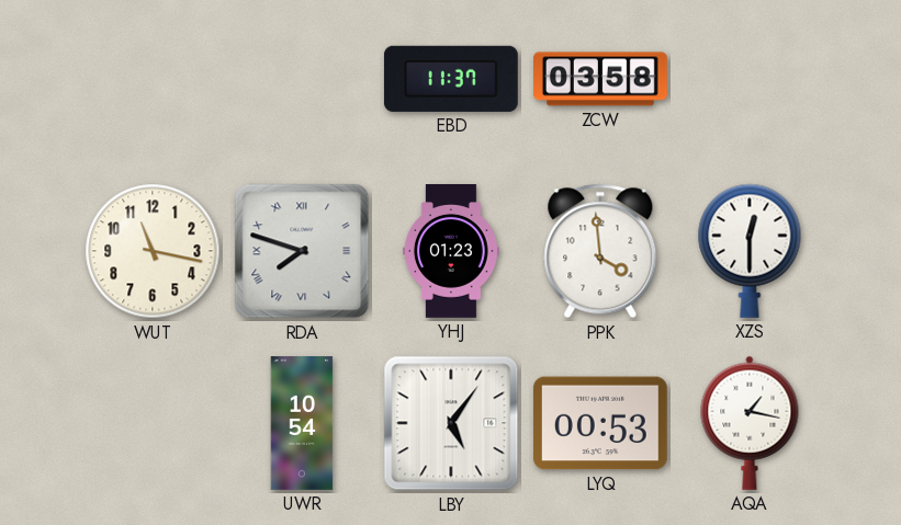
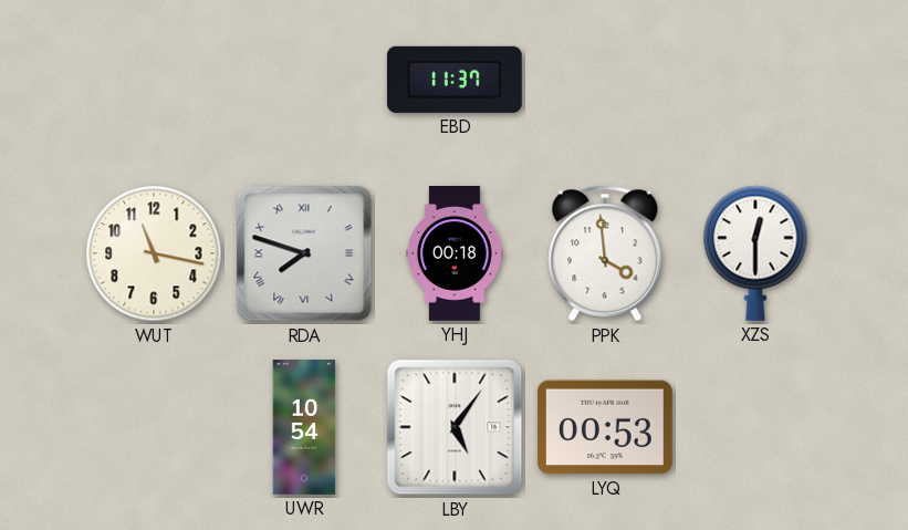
ZCW: 03:58 -> none
YHJ: 01:23 -> 00:18
AQA: 1:17 -> none
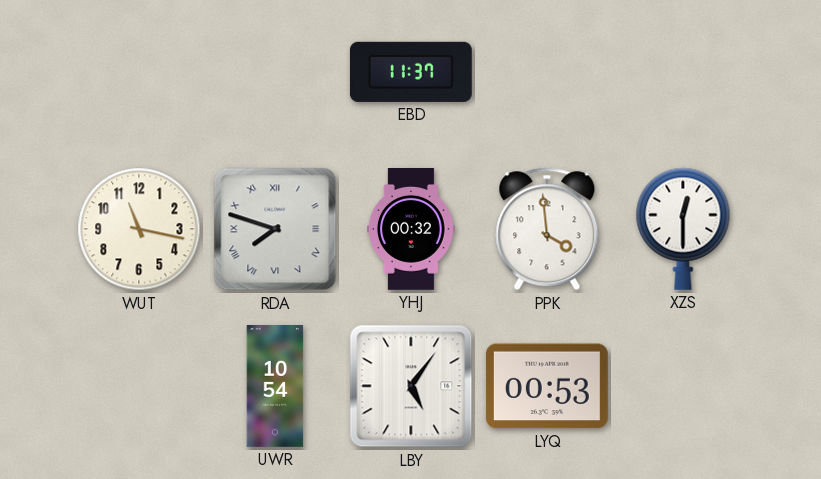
YHJ: 00:18 -> 00:32
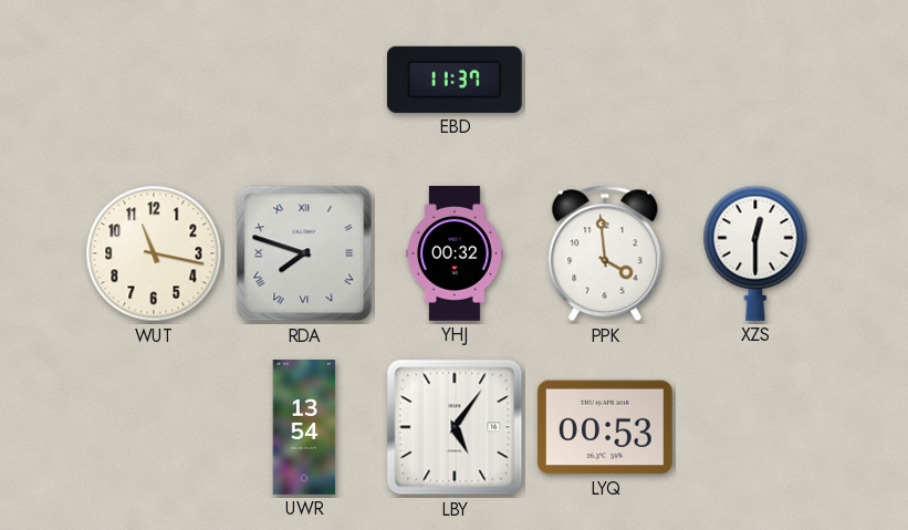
UWR: 10:54 -> 13:54
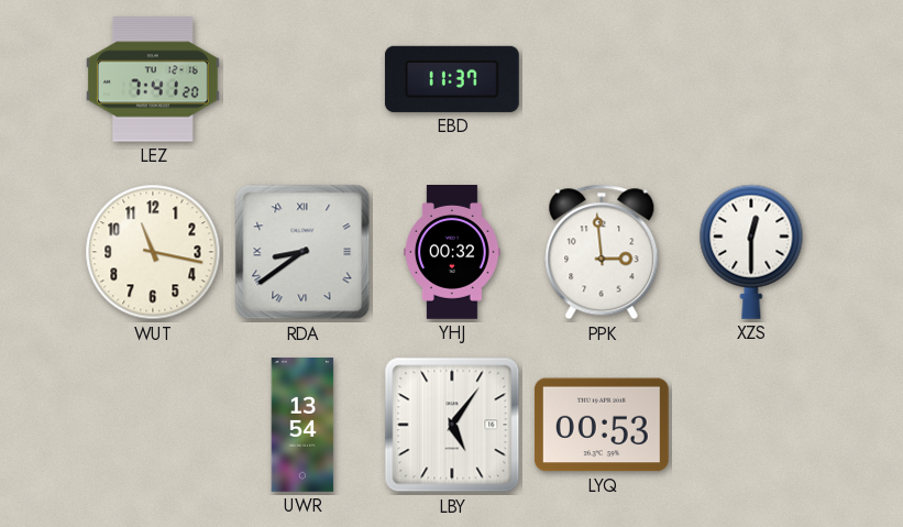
LEZ: none -> 7:41
RDA: 7:48 -> 8:39
PPK: 3:59 -> 2:59
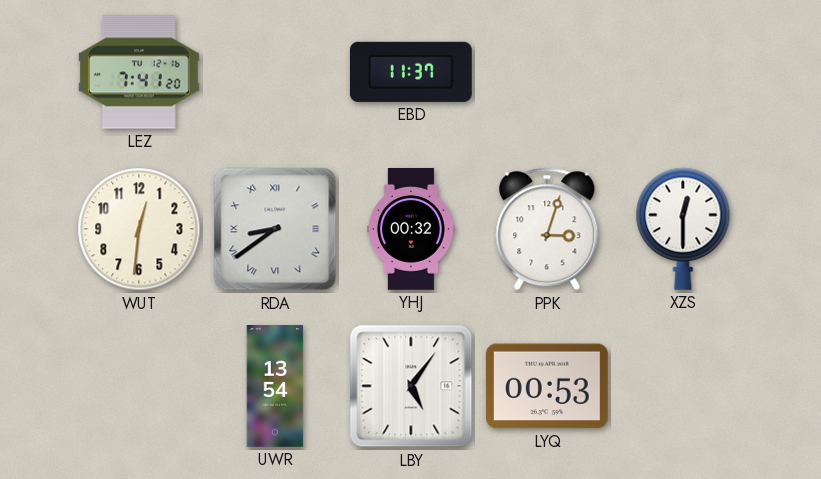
WUT: 11:17 -> 12:31
PPK: 2:59 -> 3:03
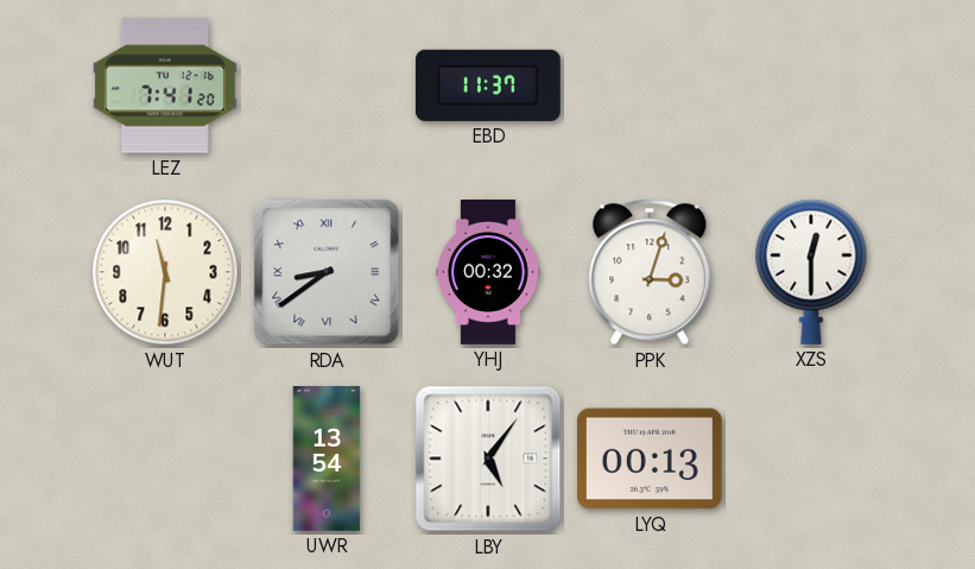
WUT: 12:31 -> 11:31
LYQ: 00:53 -> 00:13
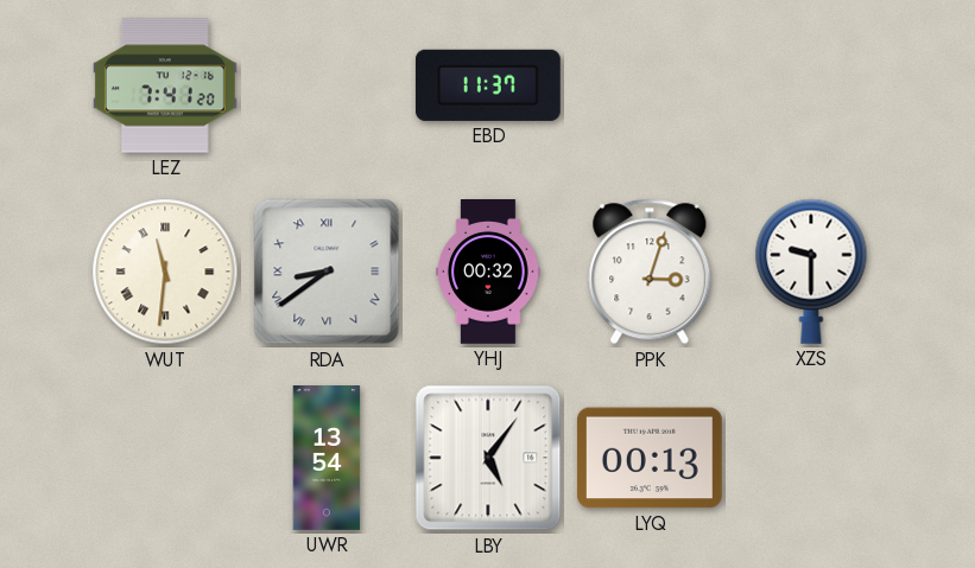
WUT numerals: Arabic -> Roman
XZS: 12:30 -> 9:30
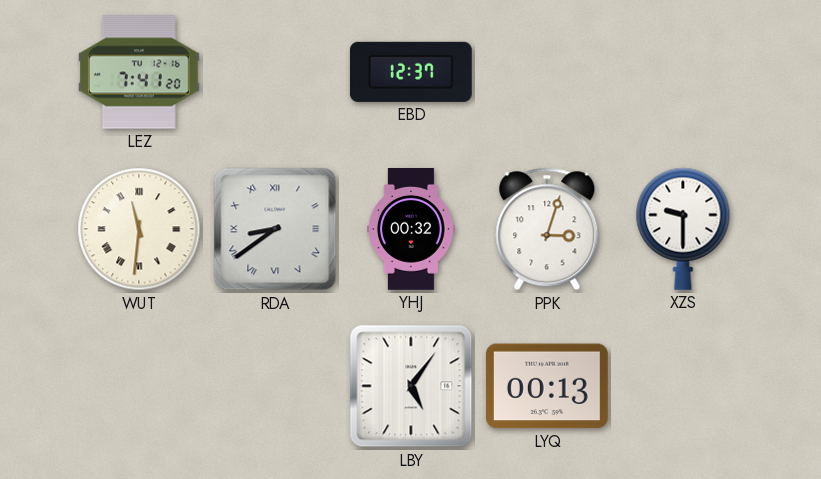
EBD: 11:37 -> 12:37
UWR: 13:54 -> none
